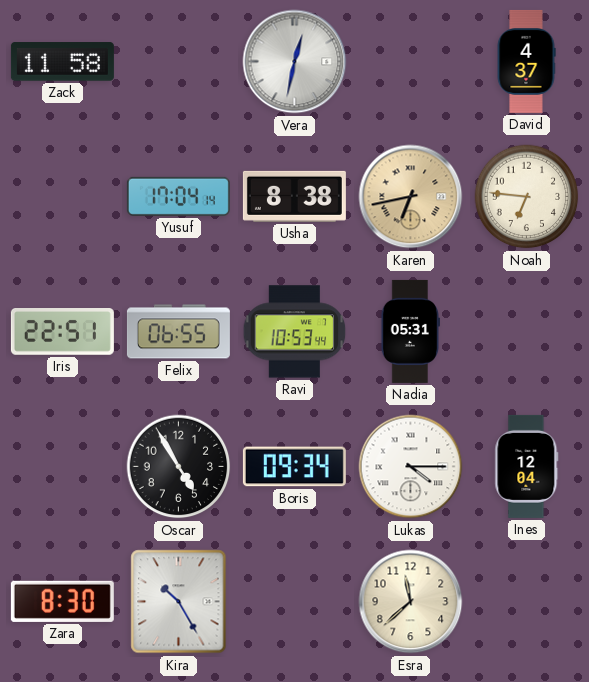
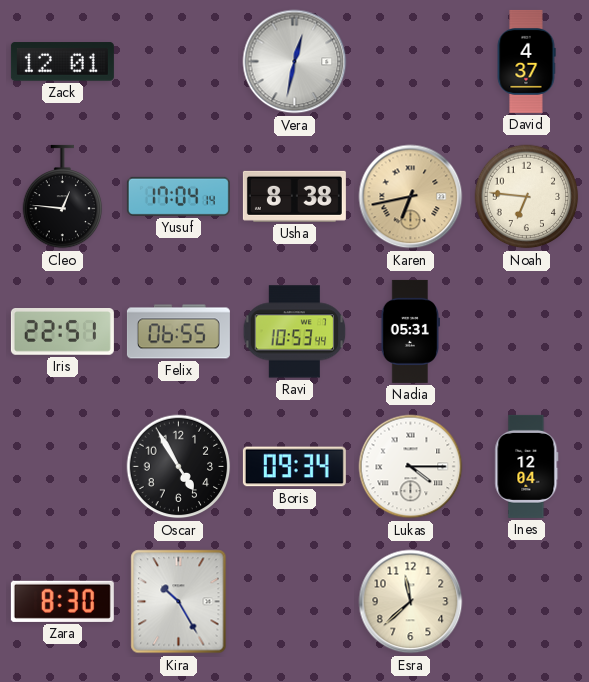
Zack: 11:58 -> 12:01
Cleo: none -> 12:46
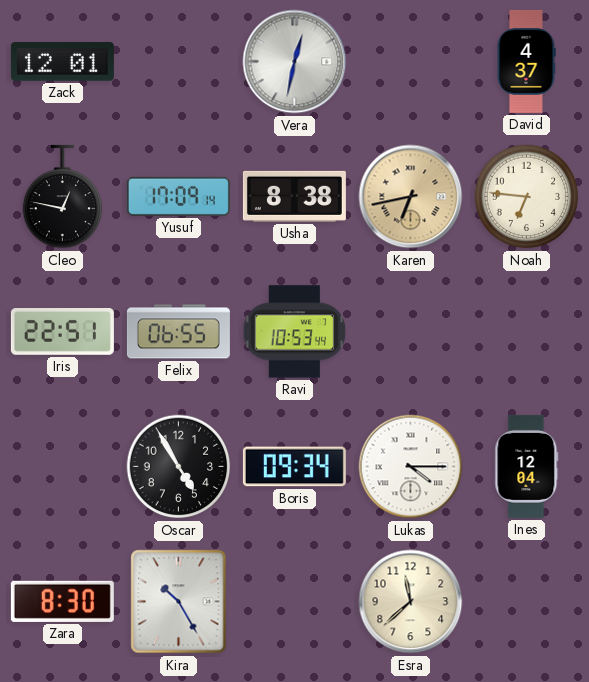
Cleo: 12:46 -> 12:47
Yusuf: 17:04 -> 17:09
Nadia: 05:31 -> none
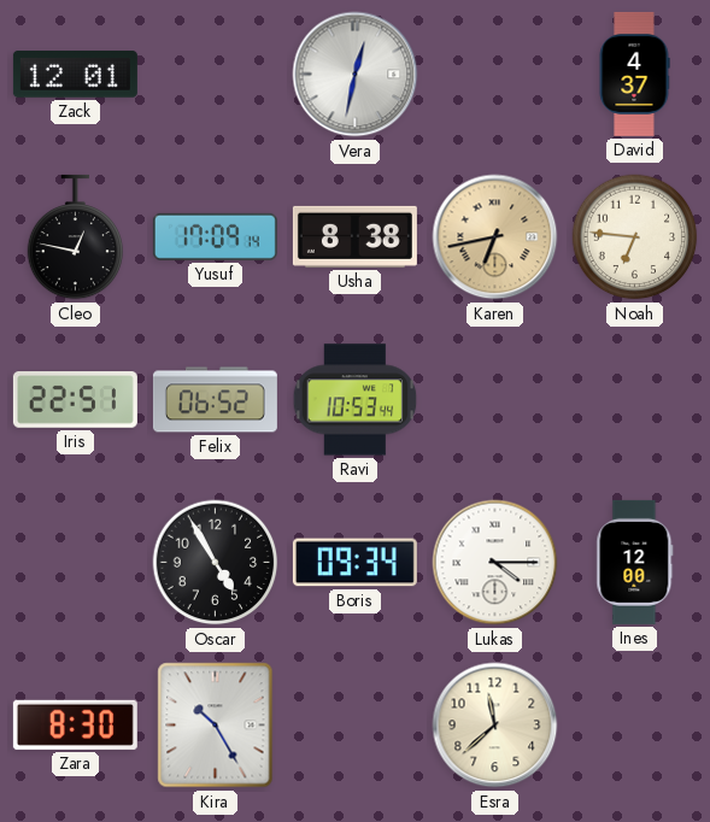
Felix: 06:55 -> 06:52
Ines: 12:04 -> 12:00
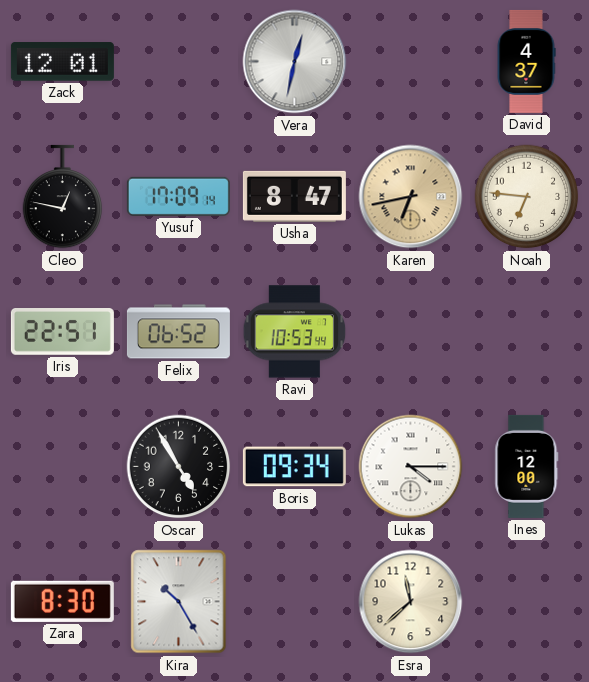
Usha: 8:38 -> 8:47
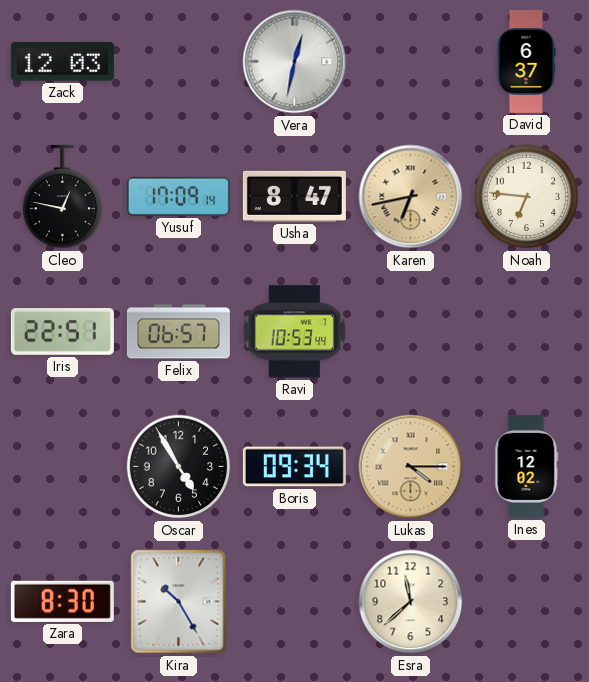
Zack: 12:01 -> 12:03
David: 4:37 -> 6:37
Felix: 06:52 -> 06:57
Lukas dial: white -> champagne
Ines: 12:00 -> 12:02
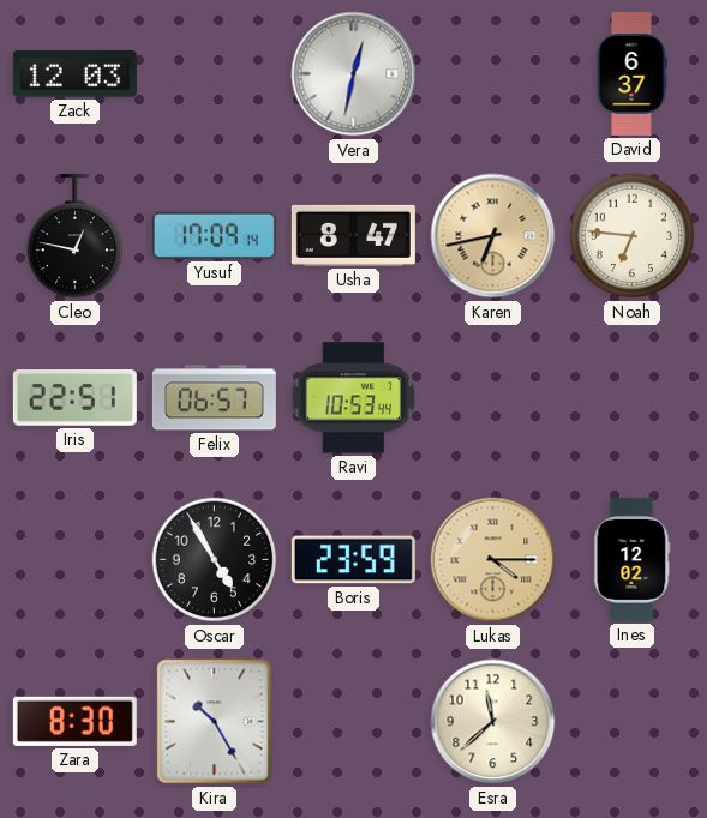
Boris: 09:34 -> 23:59
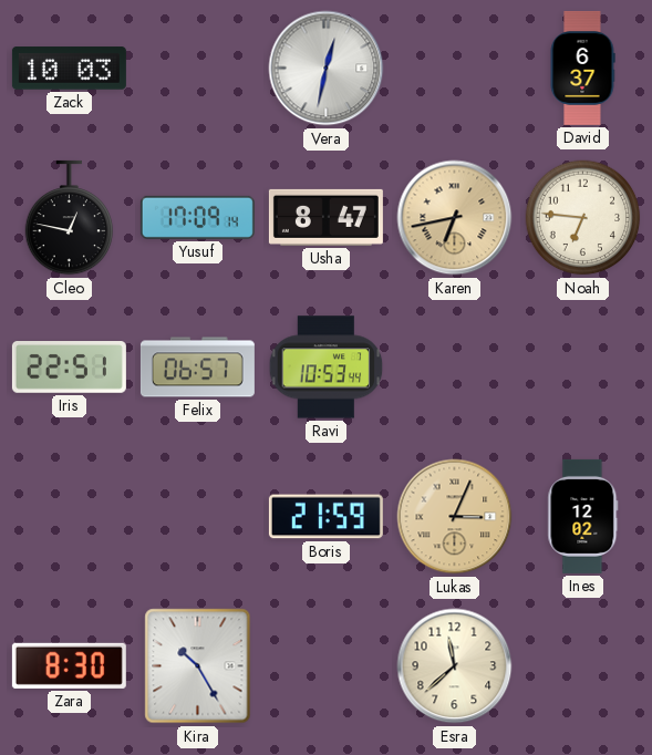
Zack: 12:03 -> 10:03
Oscar: 4:55 -> none
Boris: 23:59 -> 21:59
Lukas: 4:15 -> 3:04
